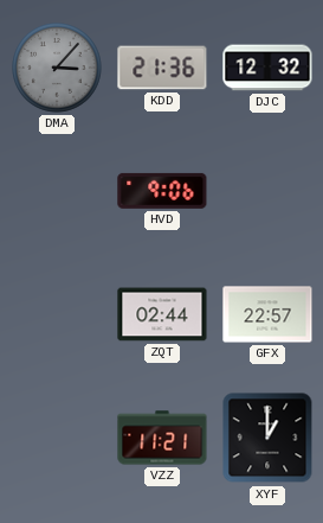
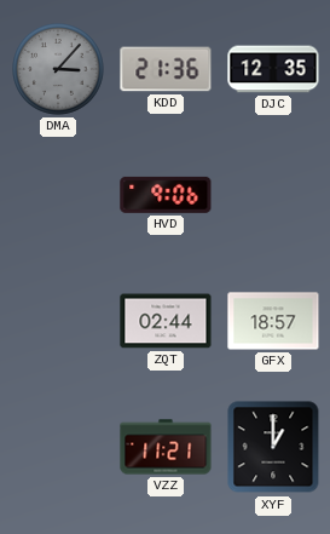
DJC: 12:32 -> 12:35
GFX: 22:57 -> 18:57
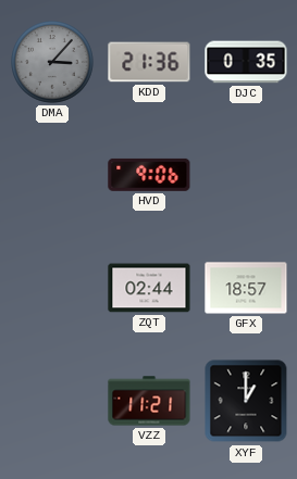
DJC: 12:35 -> 0:35
